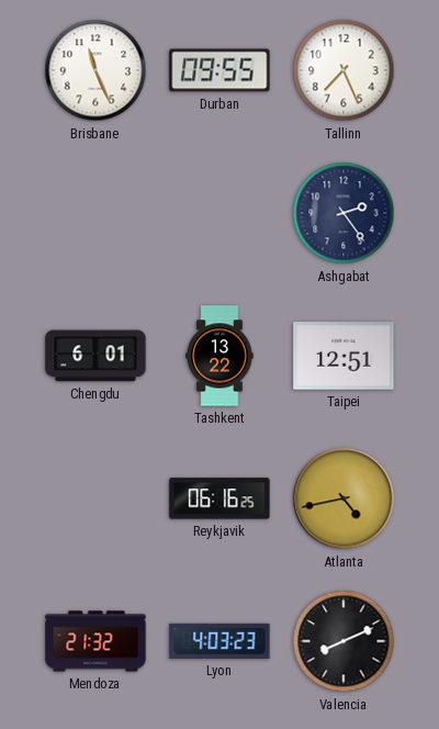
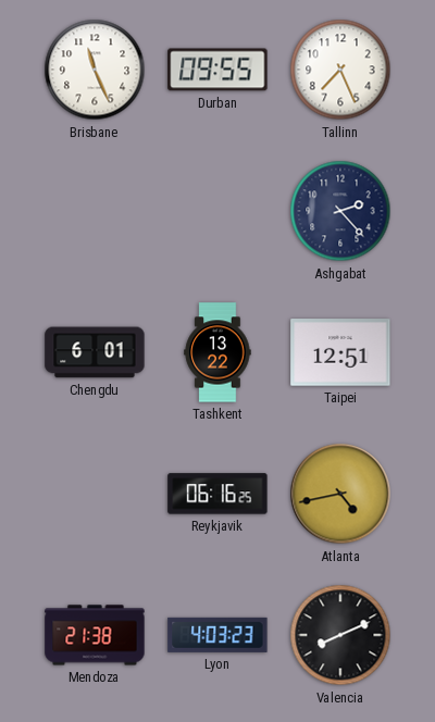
Ashgabat: 2:24 -> 2:23
Mendoza: 21:32 -> 21:38
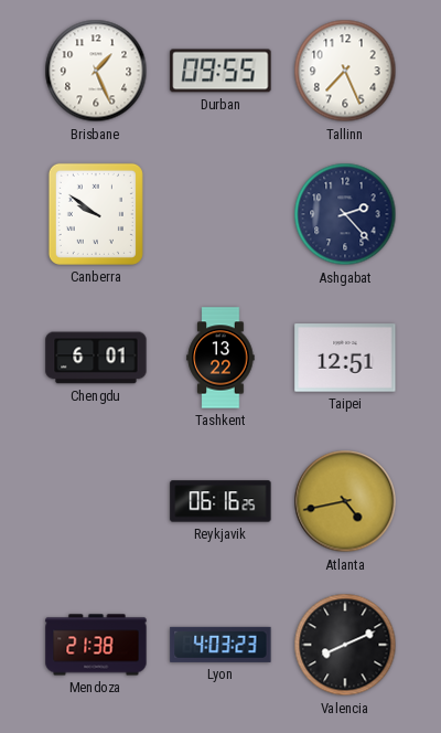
Brisbane: 11:26 -> 1:26
Canberra: none -> 9:51
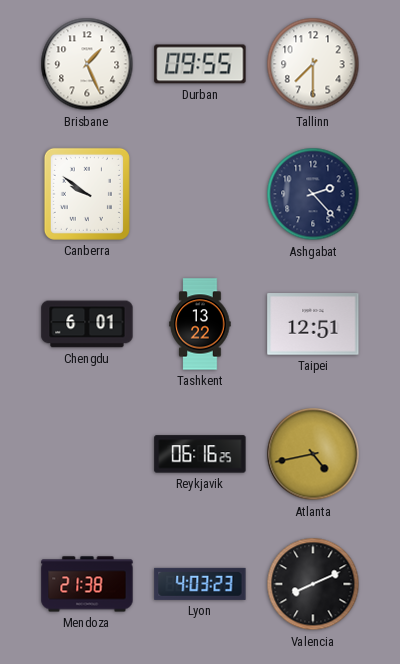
Tallinn: 7:26 -> 7:30
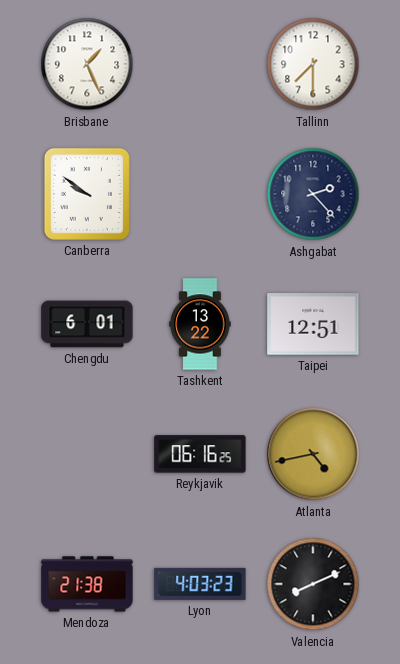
Durban: 09:55 -> none
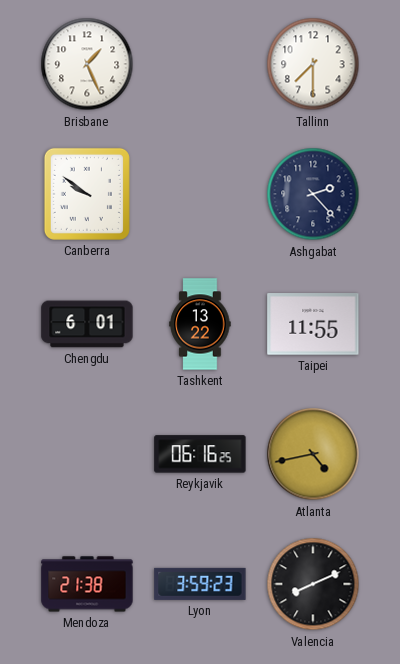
Taipei: 12:51 -> 11:55
Lyon: 4:03 -> 3:59
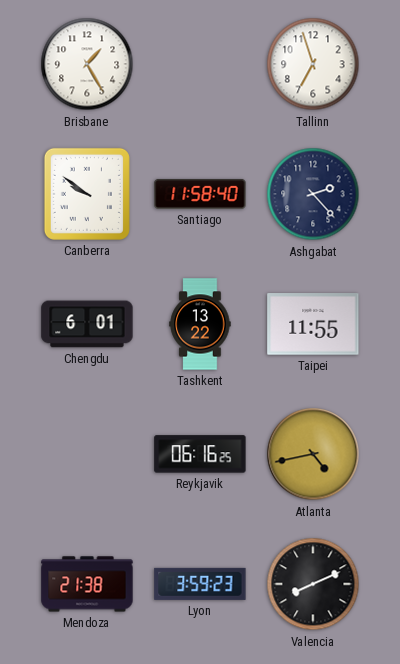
Brisbane: 1:26 -> 1:25
Tallinn: 7:30 -> 6:57
Santiago: none -> 11:58
